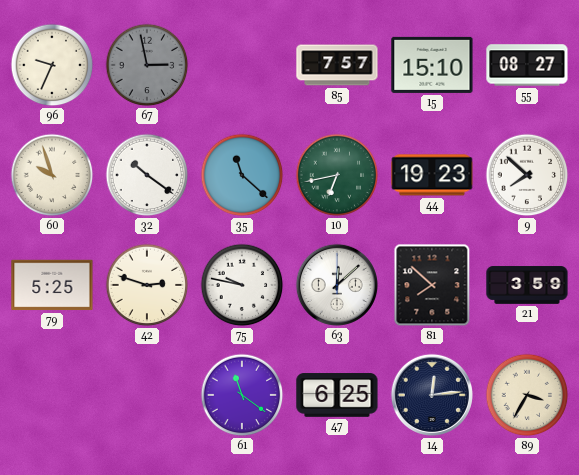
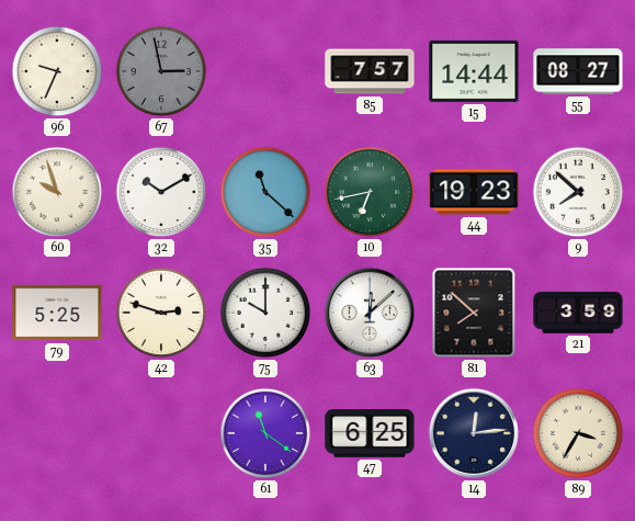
15: 15:10 -> 14:44
32: 10:21 -> 10:10
75: 9:47 -> 10:00
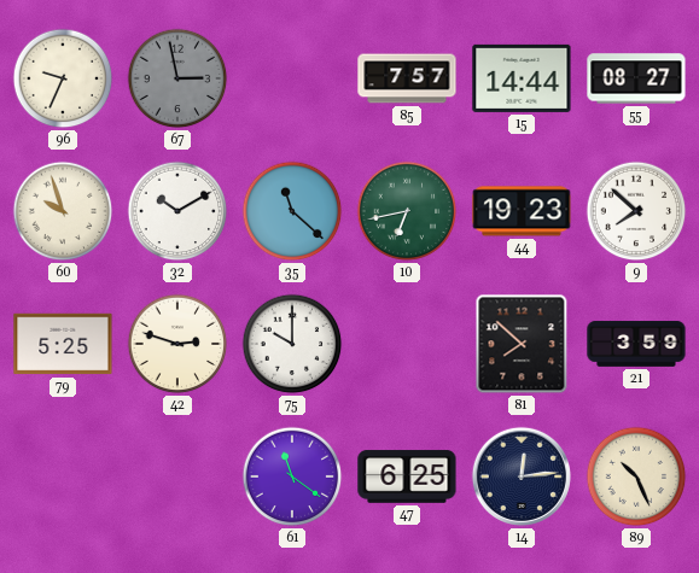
63: 12:08 -> none
89: 3:35 -> 10:26
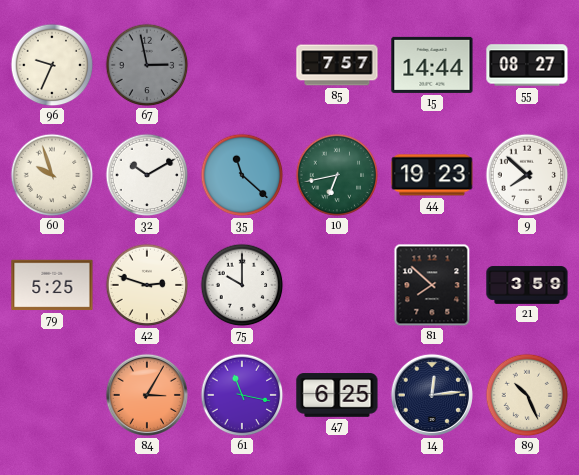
84: none -> 3:05
61: 11:21 -> 11:17
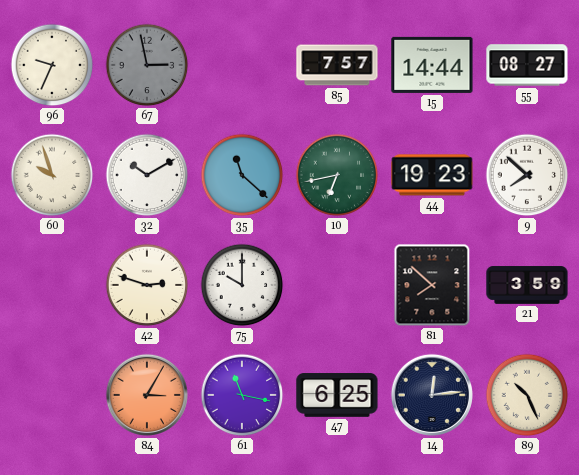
79: 5:25 -> none
